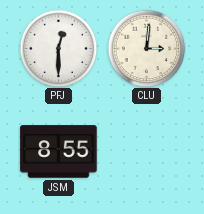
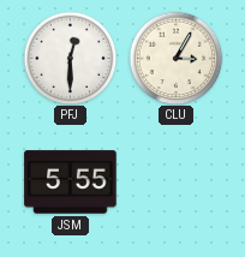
CLU: 3:01 -> 3:05
JSM: 8:55 -> 5:55
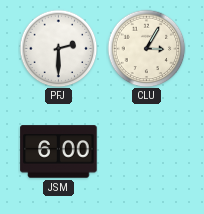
PFJ: 12:30 -> 2:30
JSM: 5:55 -> 6:00
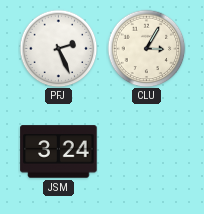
PFJ: 2:30 -> 2:26
JSM: 6:00 -> 3:24
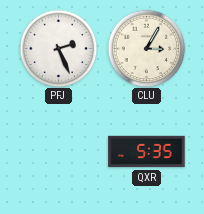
JSM: 3:24 -> none
QXR: none -> 5:35
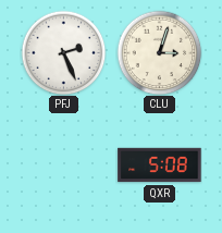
CLU: 3:05 -> 3:03
QXR: 5:35 -> 5:08
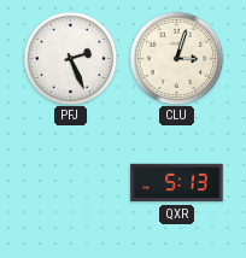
QXR: 5:08 -> 5:13
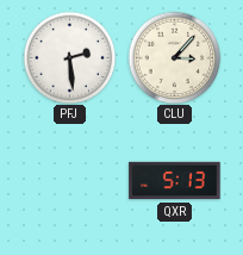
PFJ: 2:26 -> 2:29
CLU: 3:03 -> 3:07
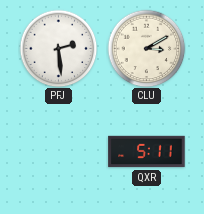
CLU: 3:07 -> 3:10
QXR: 5:13 -> 5:11
